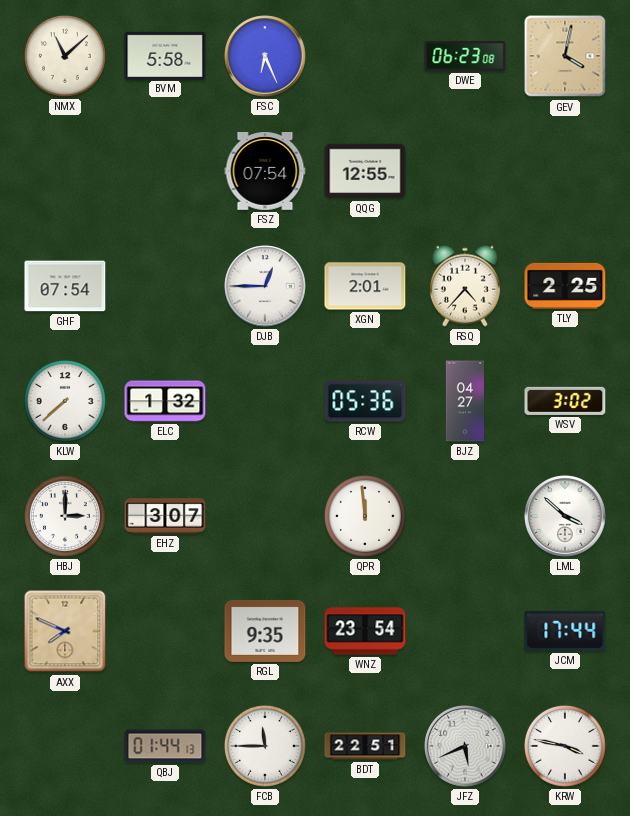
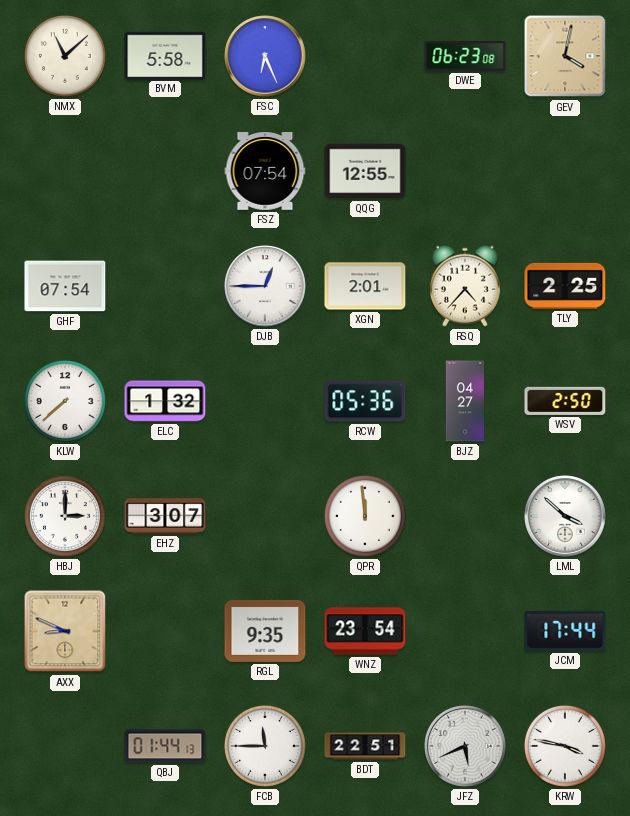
WSV: 3:02 -> 2:50
AXX: 7:49 -> 8:49
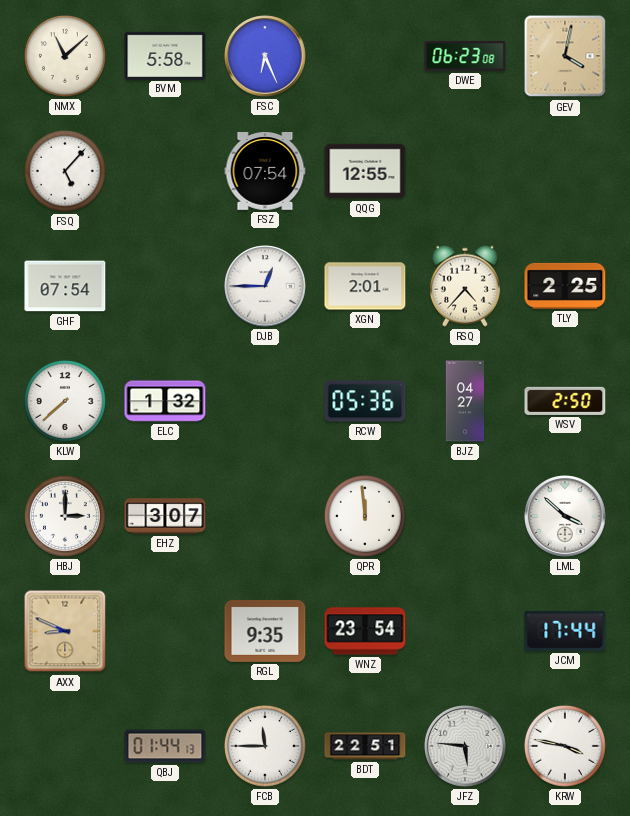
FSQ: none -> 5:07
JFZ: 5:41 -> 5:46
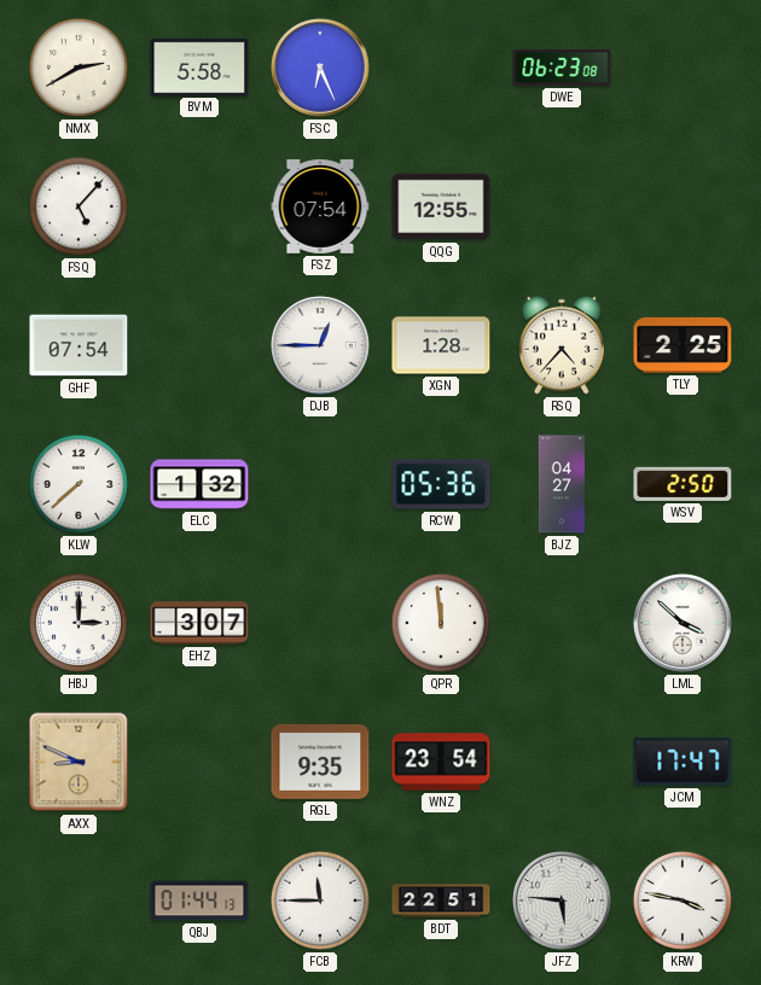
NMX: 11:08 -> 2:40
GEV: 4:02 -> none
XGN: 2:01 -> 1:28
JCM: 17:44 -> 17:47
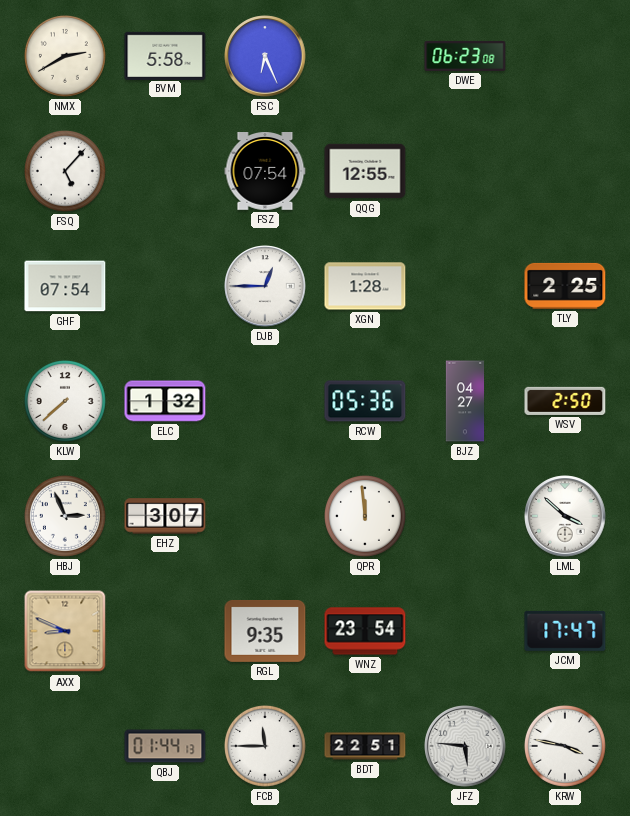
RSQ: 4:37 -> none
HBJ: 3:00 -> 2:56
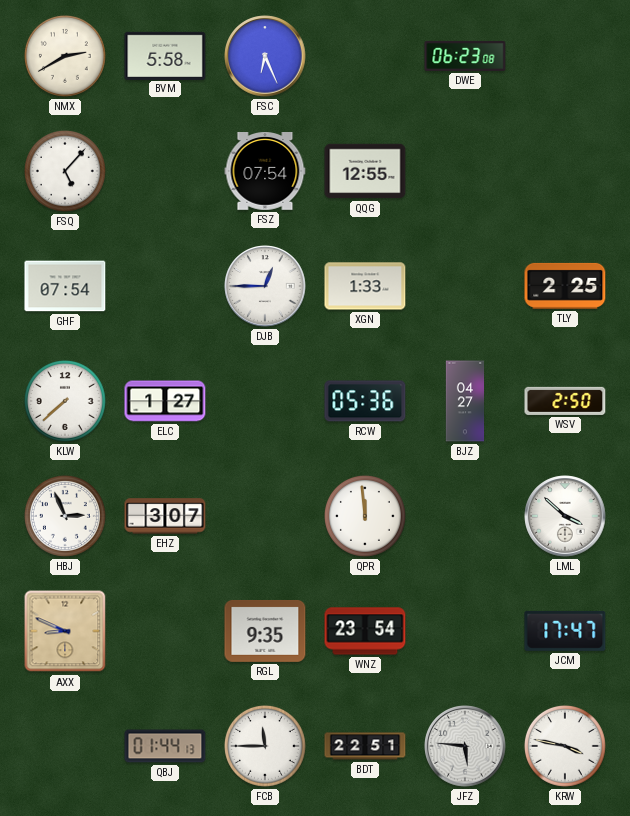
XGN: 1:28 -> 1:33
ELC: 1:32 -> 1:27
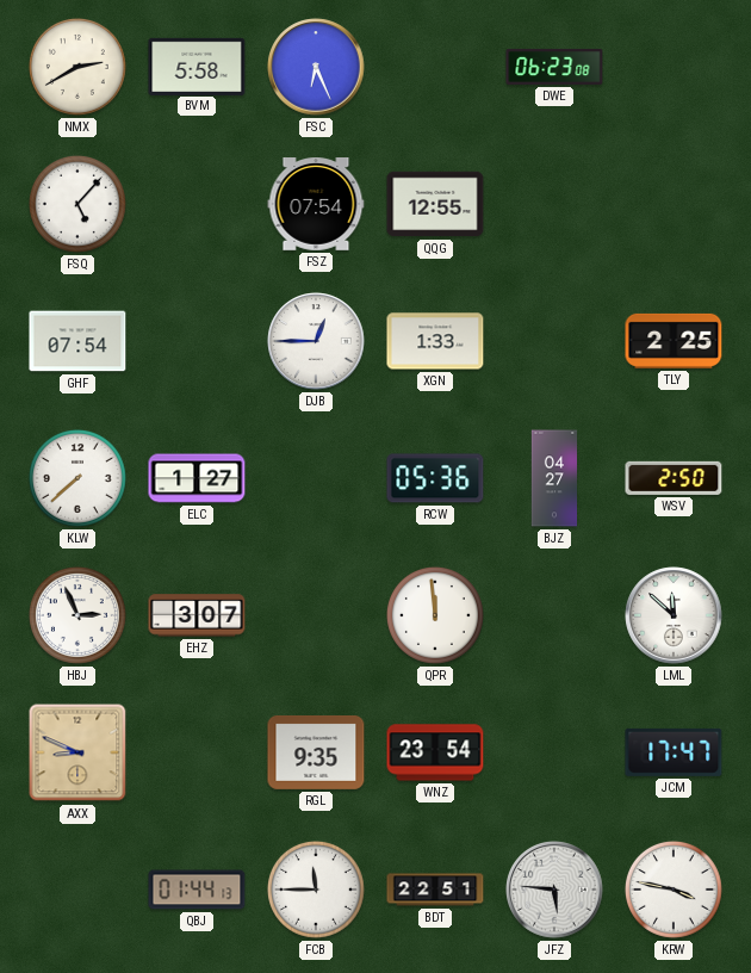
LML: 3:52 -> 11:52
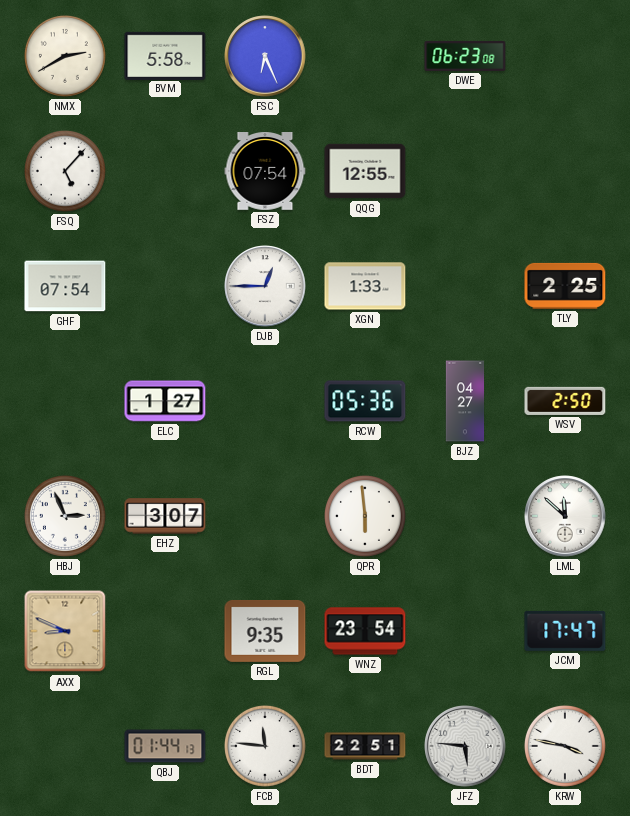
KLW: 7:38 -> none
QPR: 11:59 -> 5:59
FCB: 11:45 -> 11:46
